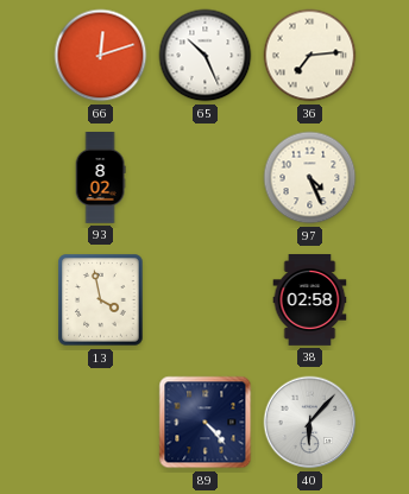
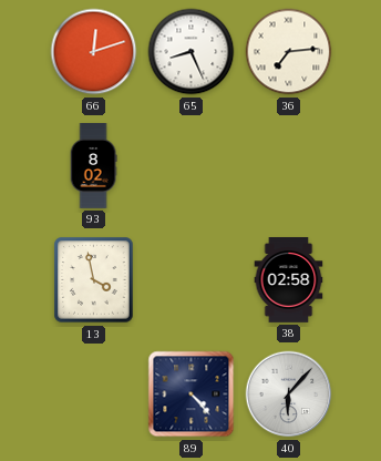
65: 10:26 -> 8:26
97: 4:26 -> none
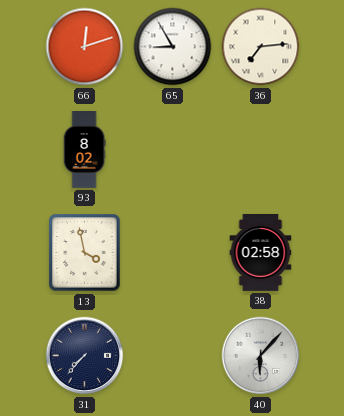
65: 8:26 -> 8:55
31: none -> 7:37
89: 4:23 -> none
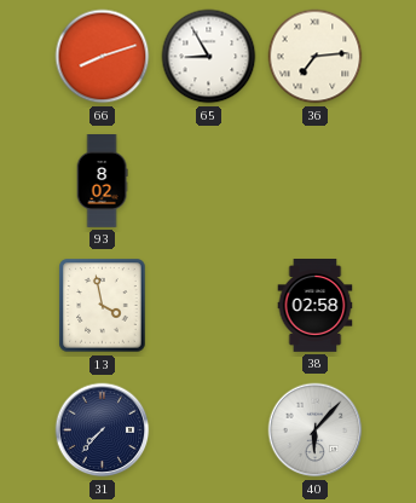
66: 12:12 -> 8:12
